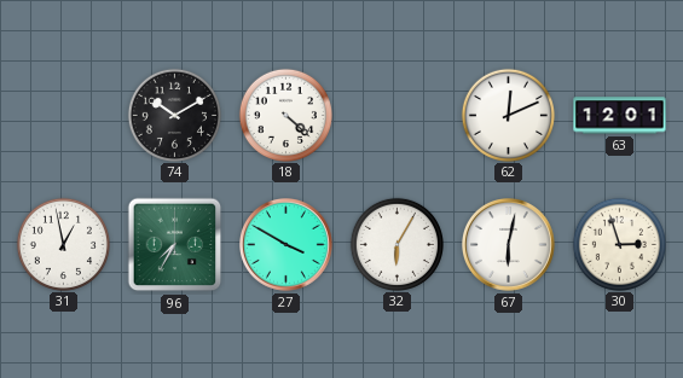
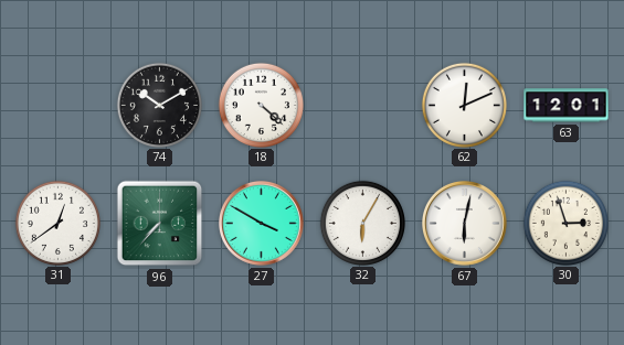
31: 12:58 -> 12:39
96: 7:35 -> 7:37
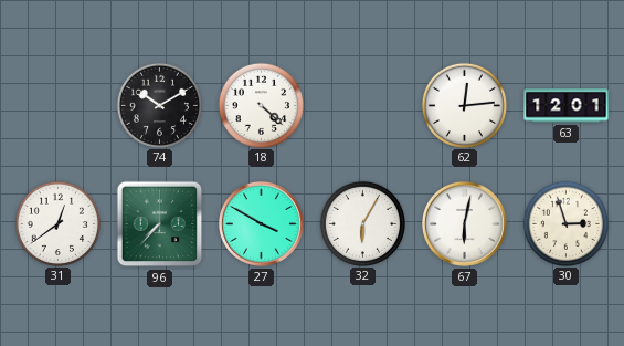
62: 12:11 -> 12:14
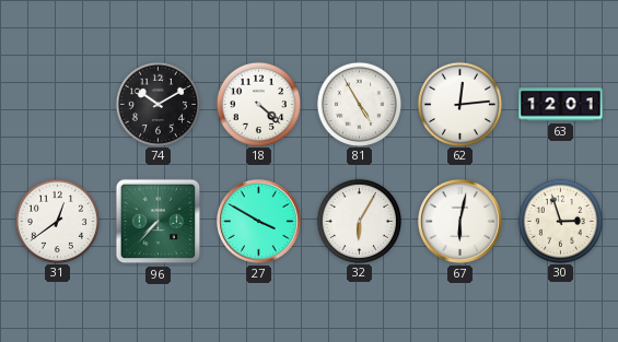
81: none -> 4:55
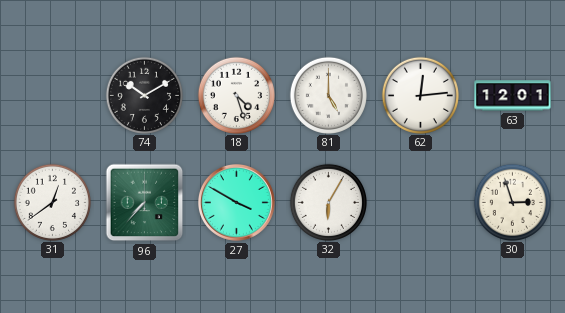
18: 4:22 -> 4:27
81: 4:55 -> 5:00
67: 6:02 -> none
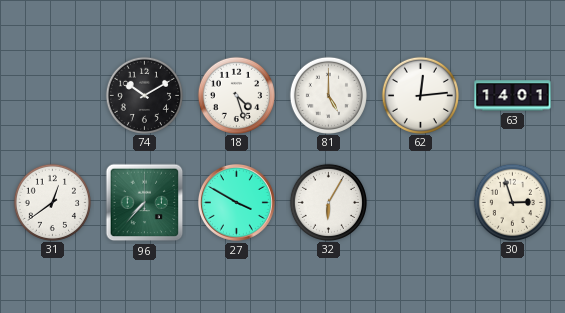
63: 12:01 -> 14:01
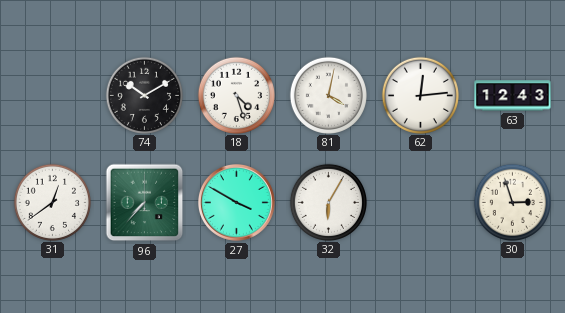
81: 5:00 -> 4:02
63: 14:01 -> 12:43
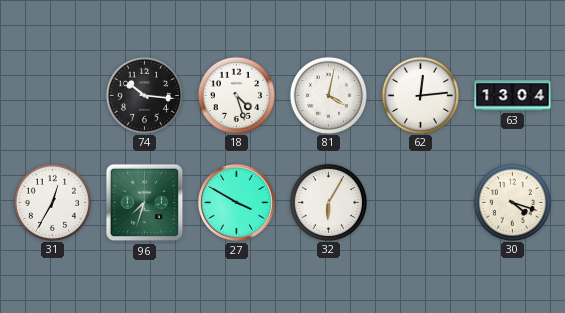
74: 10:10 -> 10:16
63: 12:43 -> 13:04
31: 12:39 -> 12:35
96: 7:37 -> 7:33
30: 2:57 -> 4:18
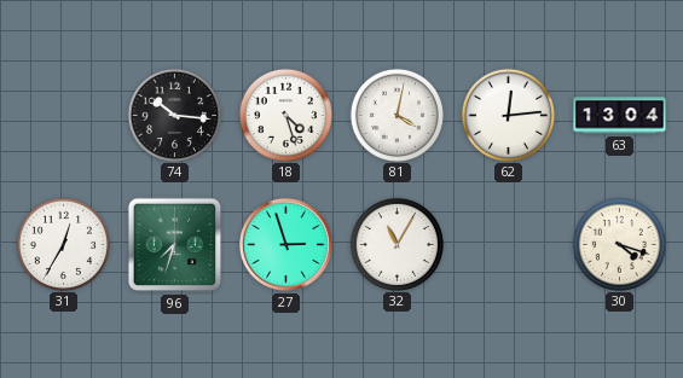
27: 3:50 -> 2:57
32: 6:05 -> 11:05
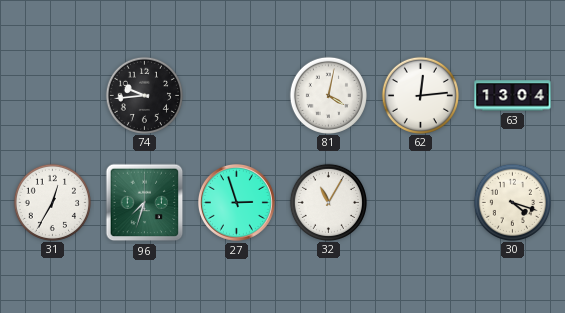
74: 10:16 -> 9:44
18: 4:27 -> none
